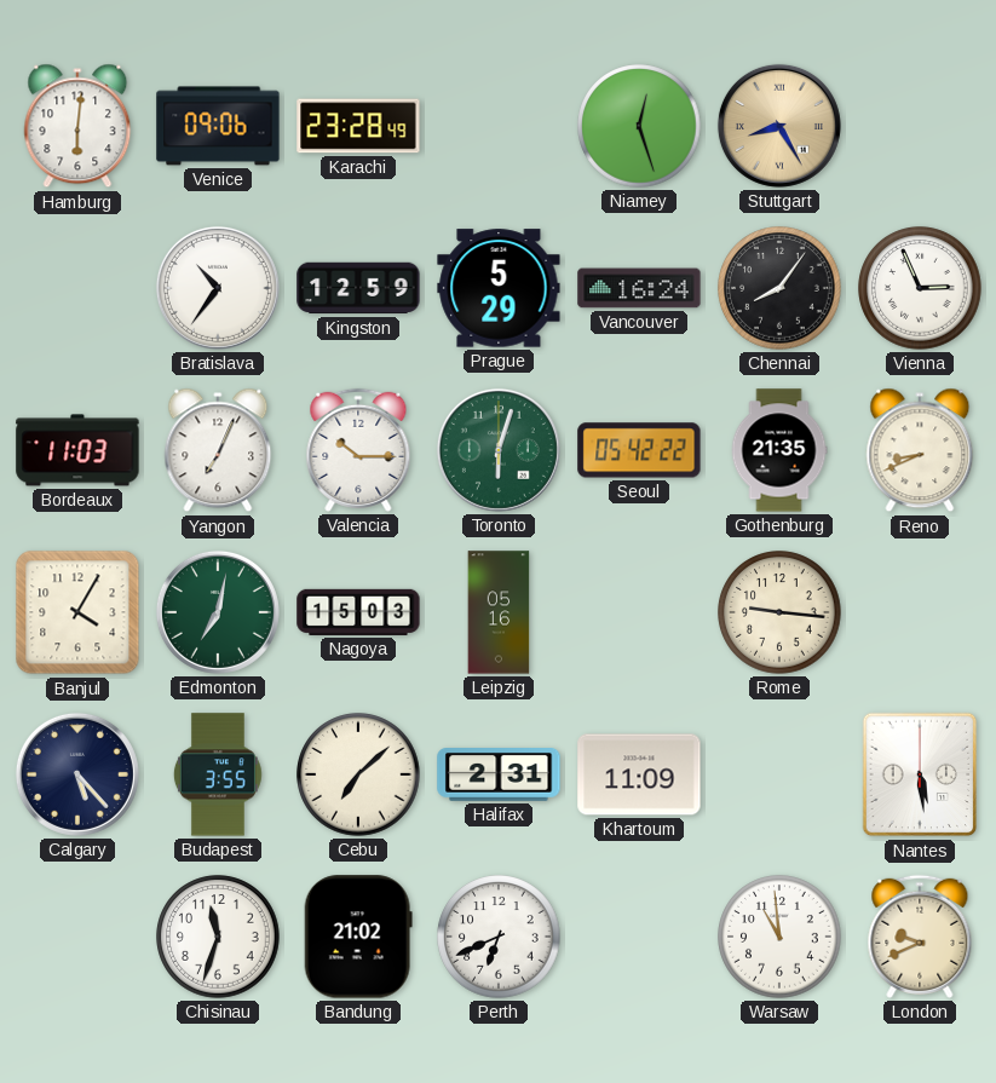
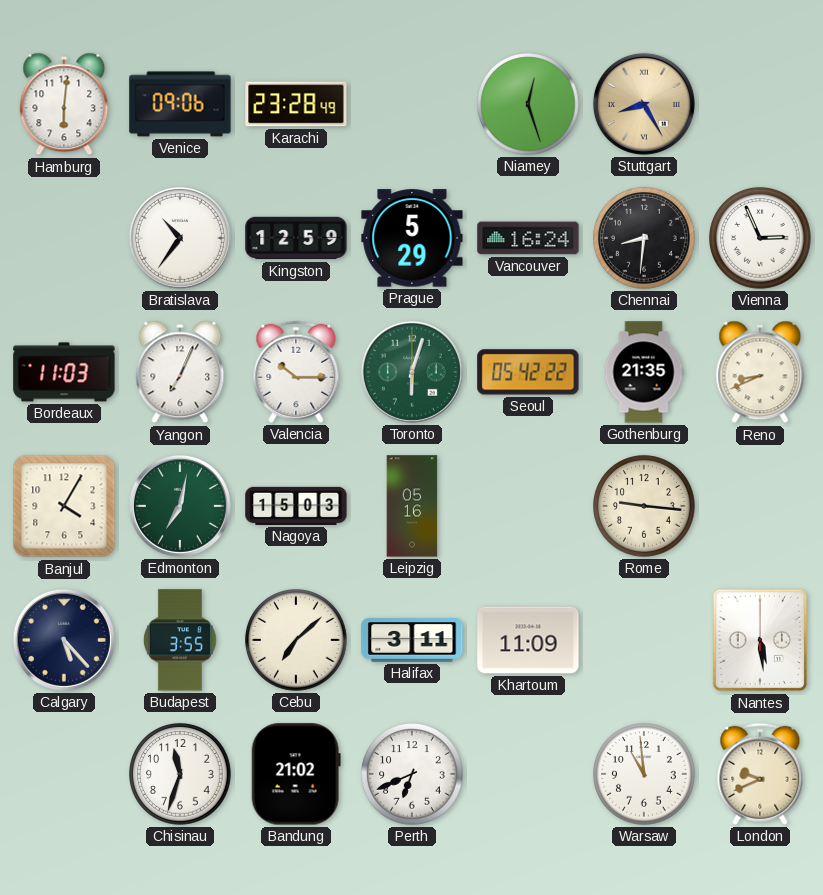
Chennai: 8:06 -> 8:31
Halifax: 2:31 -> 3:11
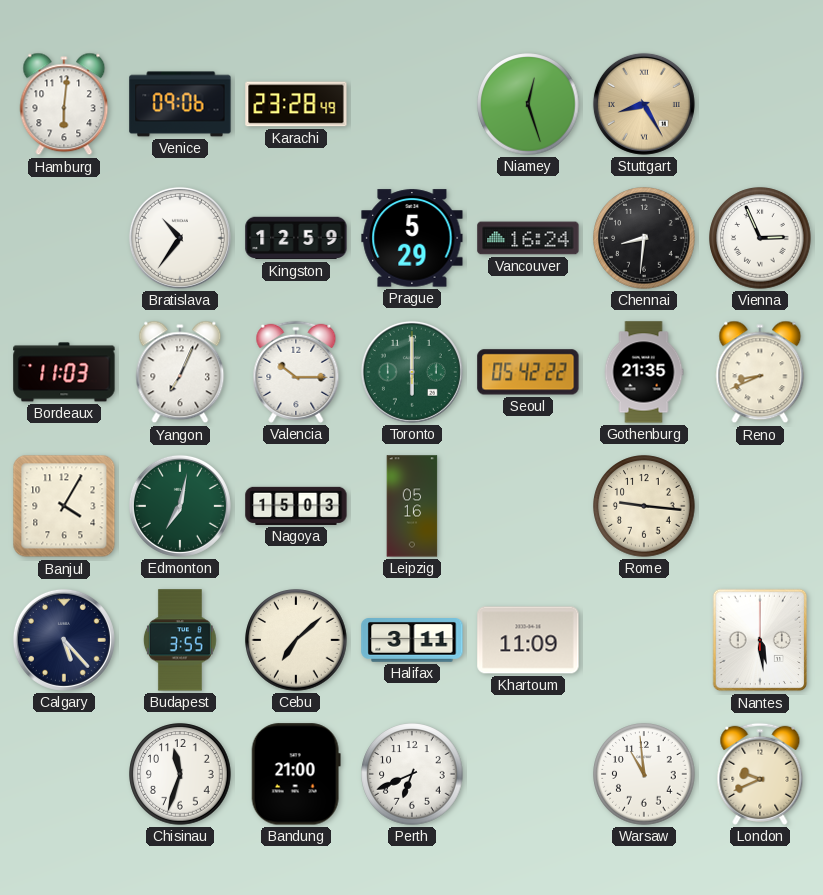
Toronto: 6:03 -> 6:00
Bandung: 21:02 -> 21:00
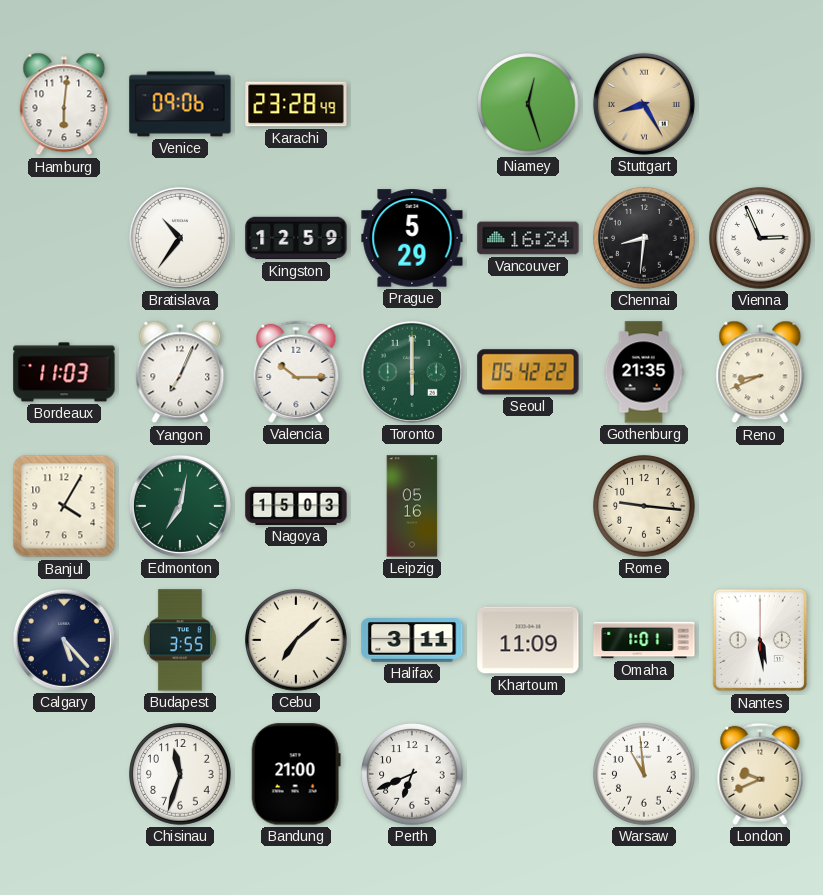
Omaha: none -> 1:01
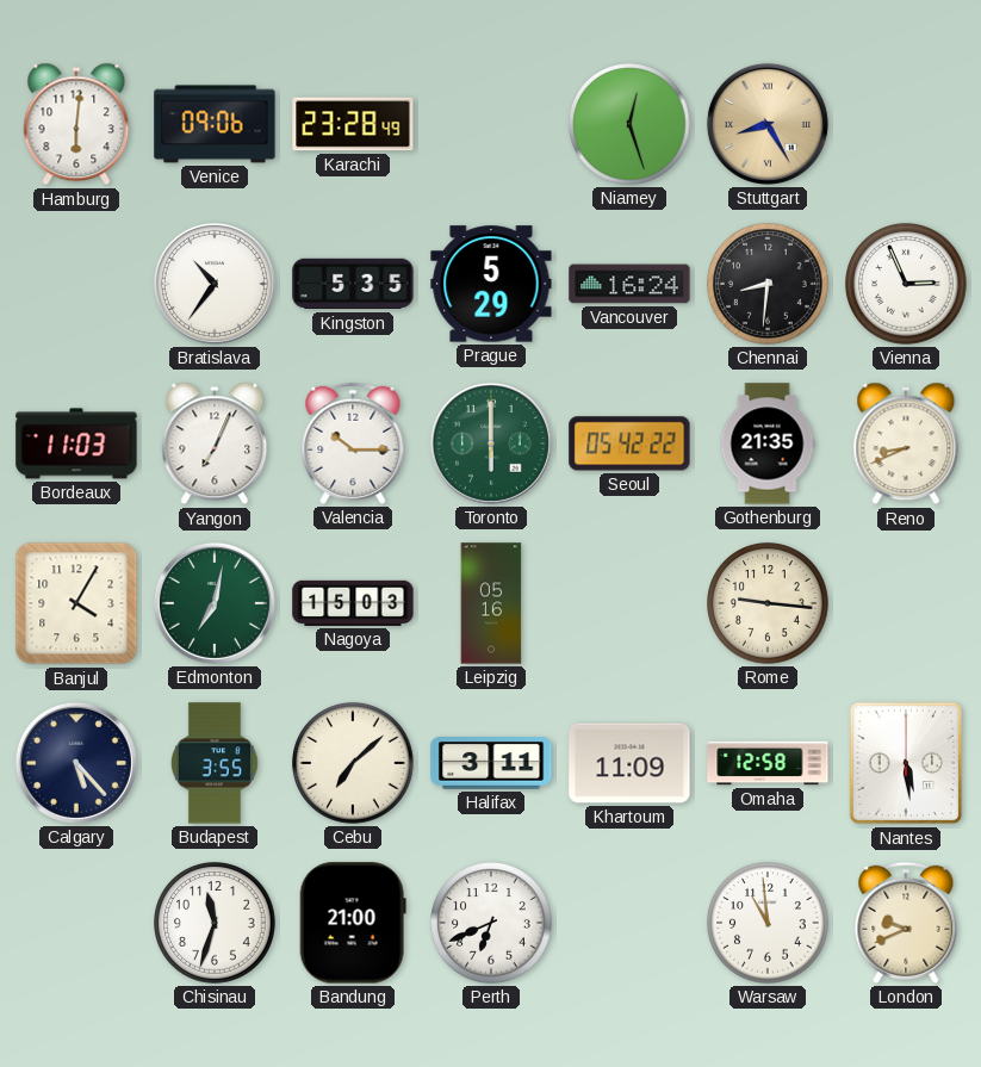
Kingston: 12:59 -> 5:35
Omaha: 1:01 -> 12:58
